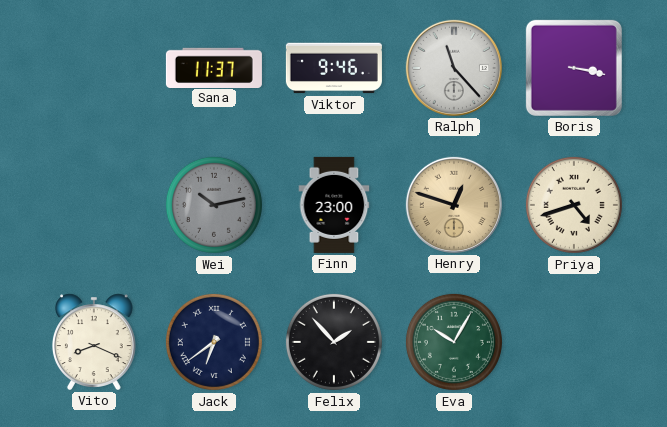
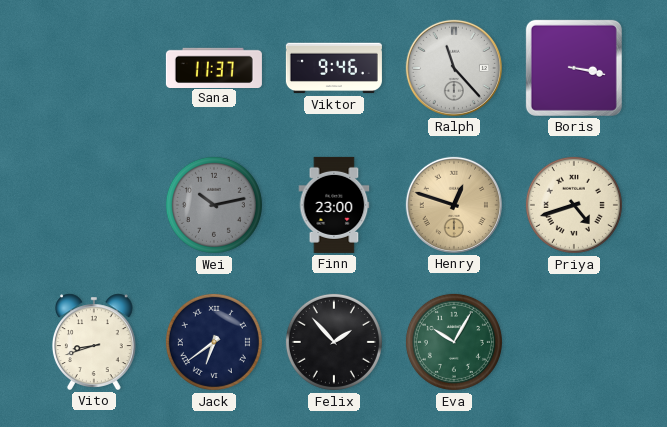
Vito: 8:19 -> 8:42
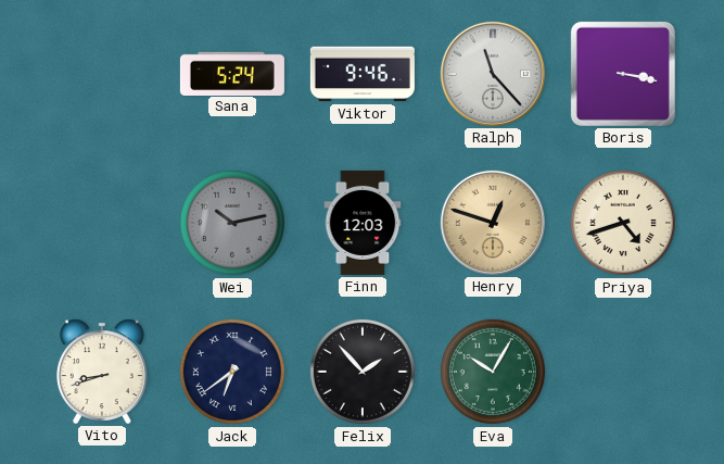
Sana: 11:37 -> 5:24
Finn: 23:00 -> 12:03
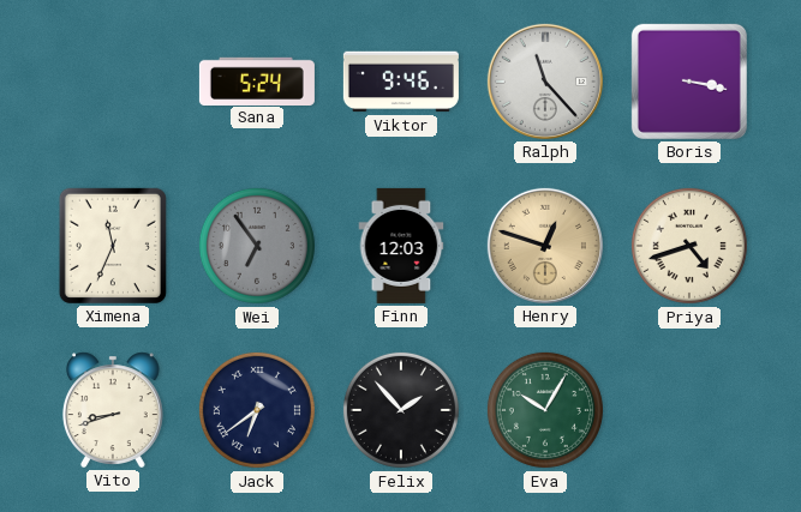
Ximena: none -> 11:34
Wei: 10:13 -> 6:54
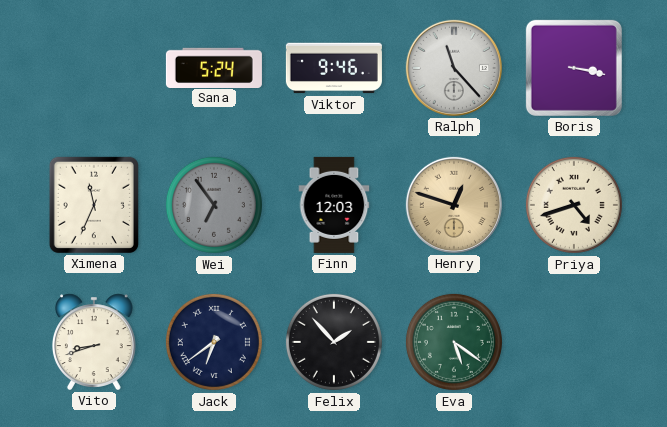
Eva: 10:05 -> 5:21
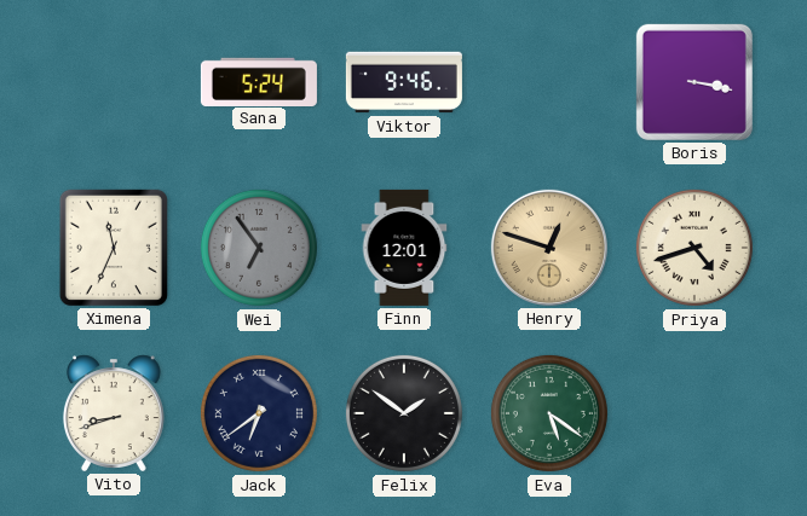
Ralph: 11:23 -> none
Finn: 12:03 -> 12:01
Felix: 1:53 -> 1:51
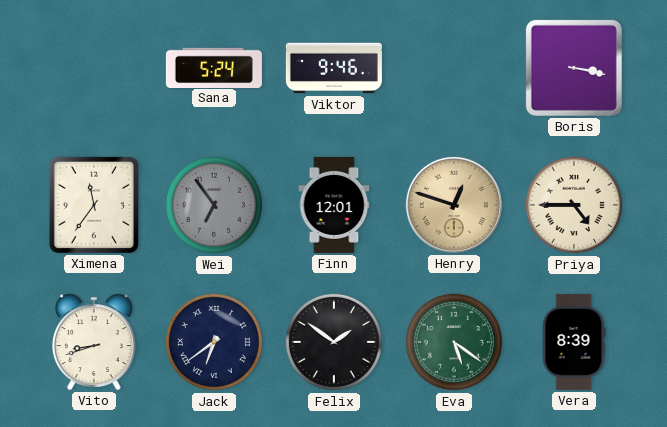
Ximena: 11:34 -> 11:36
Priya: 4:42 -> 4:45
Vera: none -> 8:39
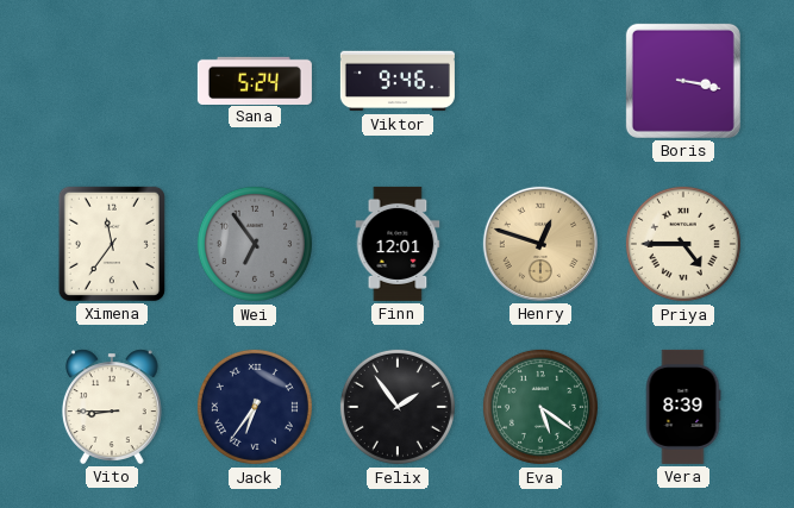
Vito: 8:42 -> 8:45
Jack: 6:39 -> 6:36
Felix: 1:51 -> 1:54
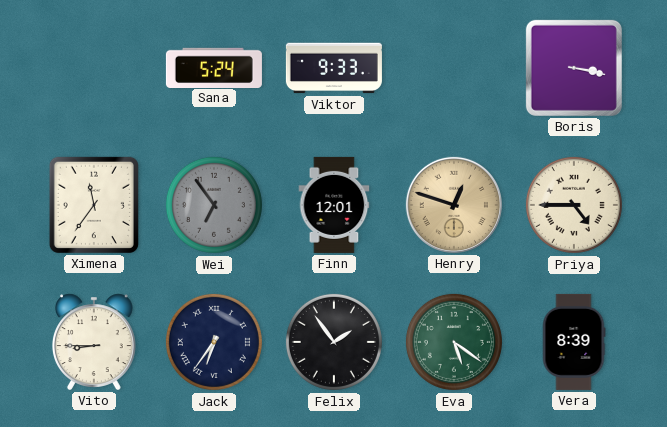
Viktor: 9:46 -> 9:33
